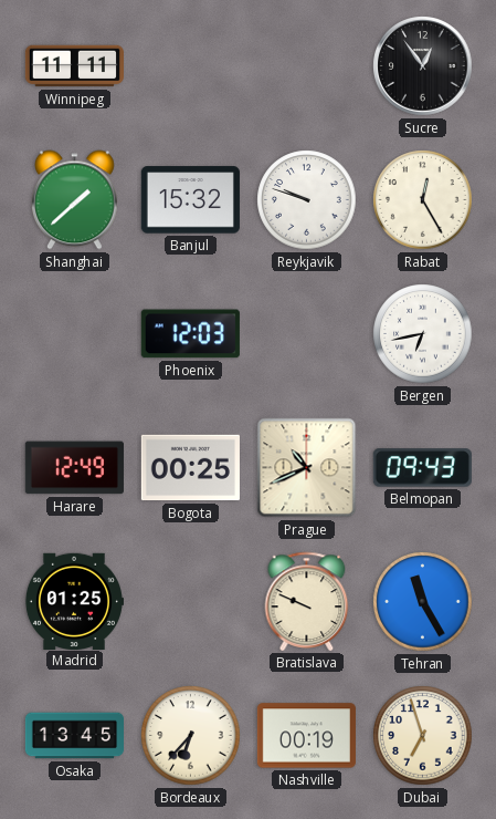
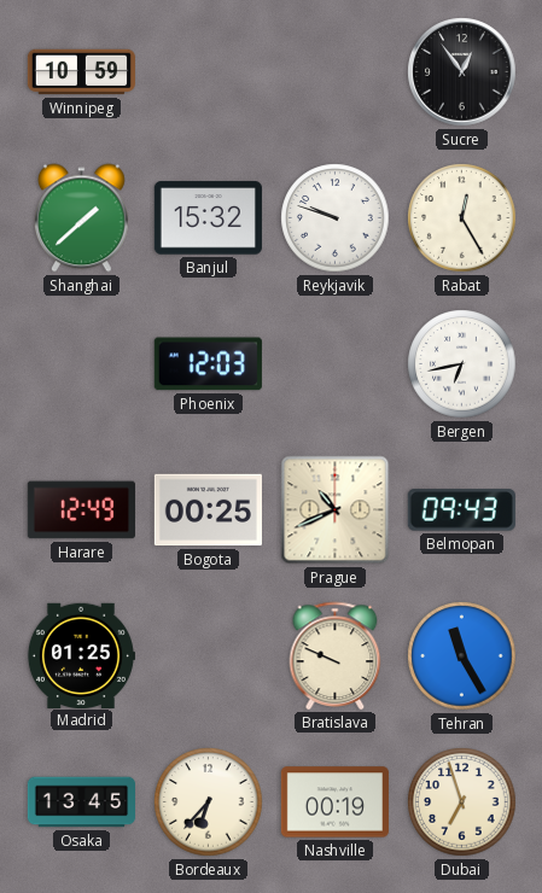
Winnipeg: 11:11 -> 10:59
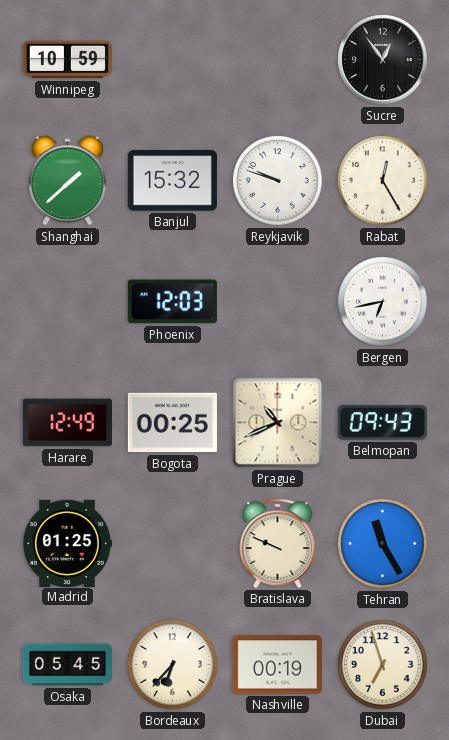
Osaka: 13:45 -> 05:45
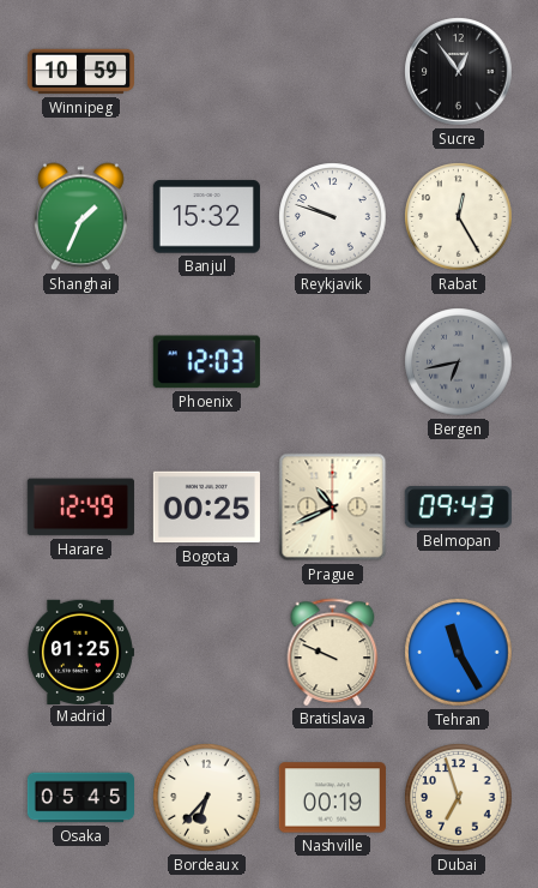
Shanghai: 1:38 -> 1:34
Bergen dial: white -> grey
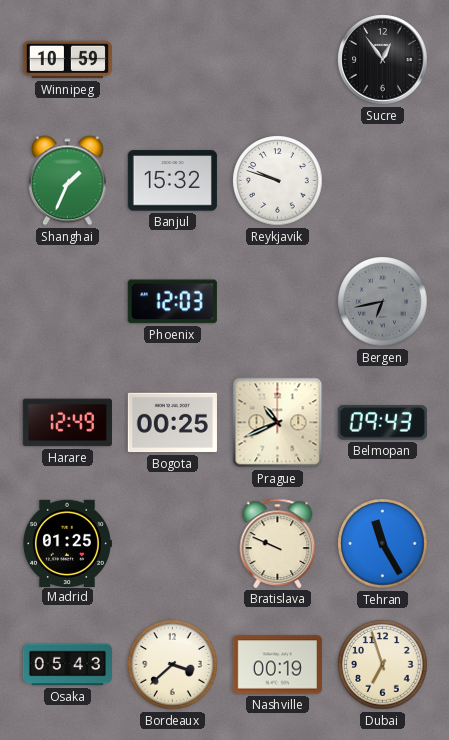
Rabat: 12:25 -> none
Osaka: 05:45 -> 05:43
Bordeaux: 6:37 -> 3:38
